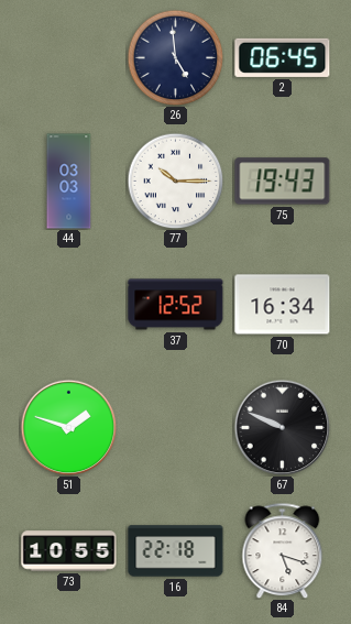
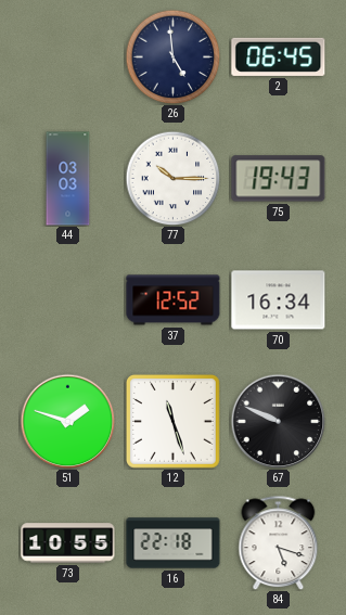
12: none -> 11:27
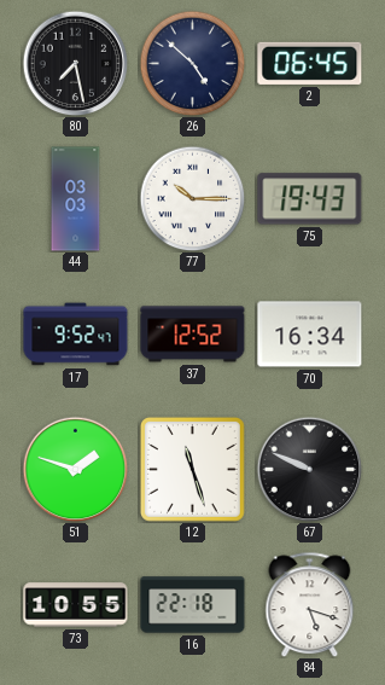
80: none -> 7:28
26: 4:59 -> 4:52
17: none -> 9:52
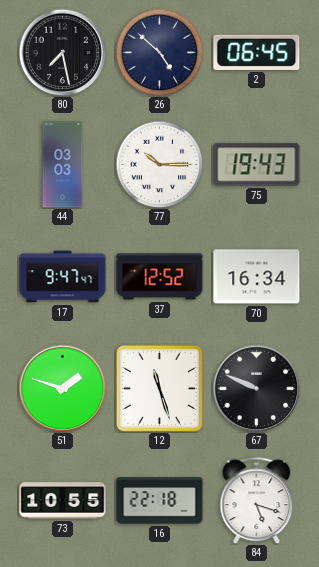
17: 9:52 -> 9:47
